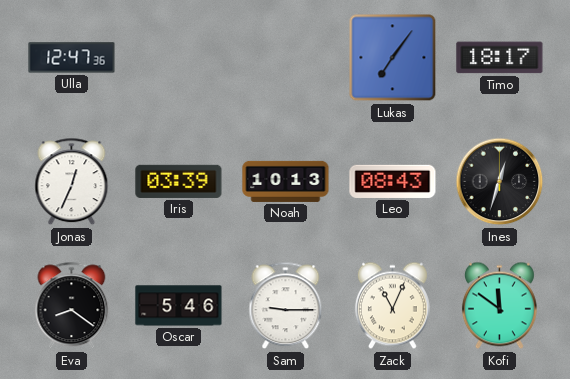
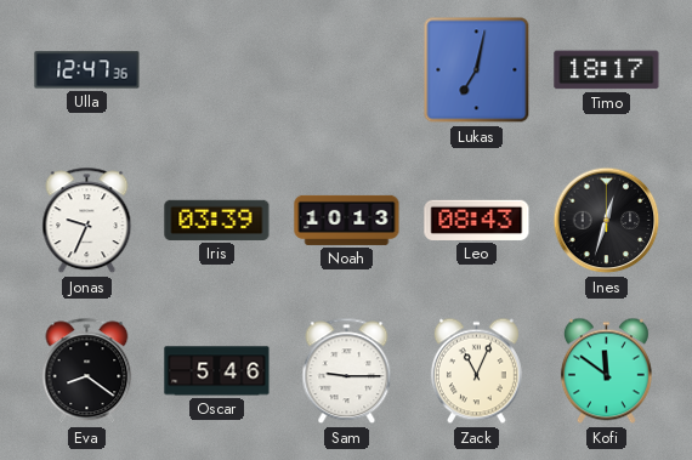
Lukas: 7:06 -> 7:02
Jonas: 12:34 -> 9:34
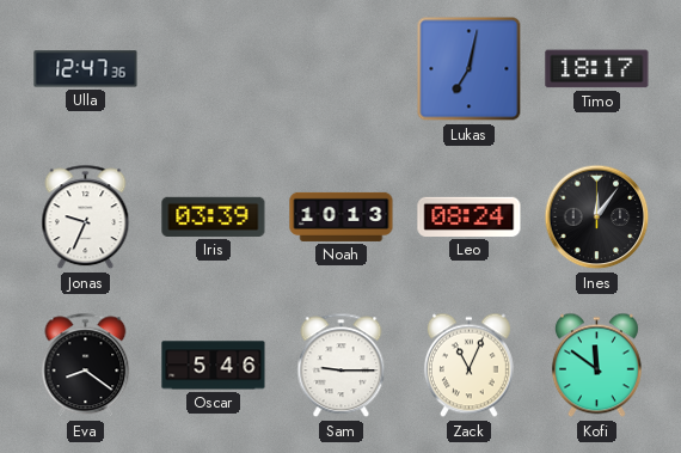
Leo: 08:43 -> 08:24
Ines: 12:33 -> 12:06
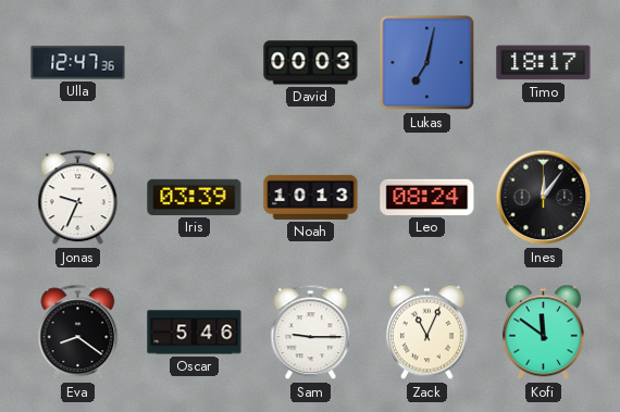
David: none -> 00:03
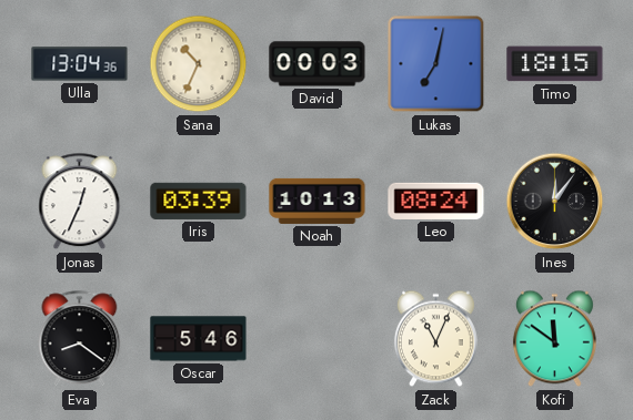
Ulla: 12:47 -> 13:04
Sana: none -> 10:34
Timo: 18:17 -> 18:15
Jonas: 9:34 -> 12:34
Sam: 9:15 -> none
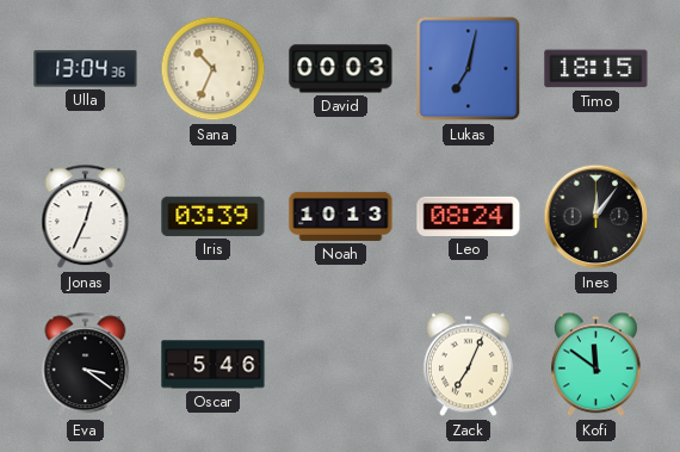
Eva: 8:21 -> 3:21
Zack: 11:04 -> 7:04
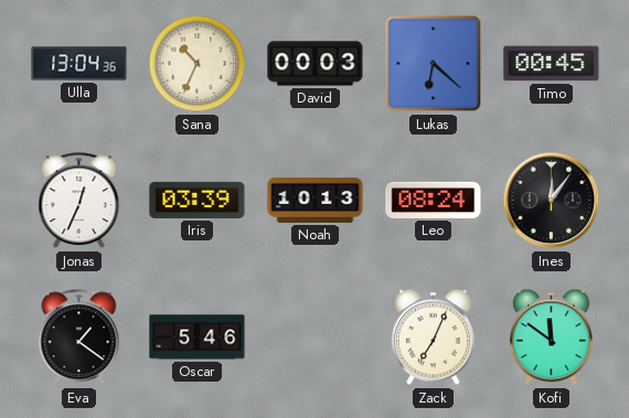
Lukas: 7:02 -> 6:22
Timo: 18:15 -> 00:45
Eva: 3:21 -> 1:21
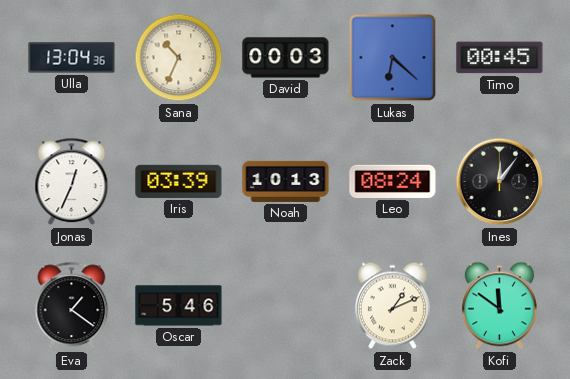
Zack: 7:04 -> 1:11
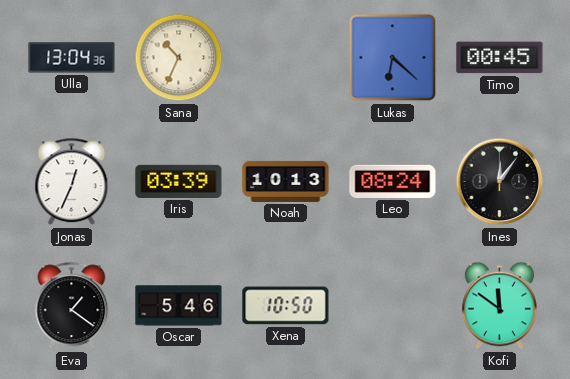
David: 00:03 -> none
Xena: none -> 10:50
Zack: 1:11 -> none
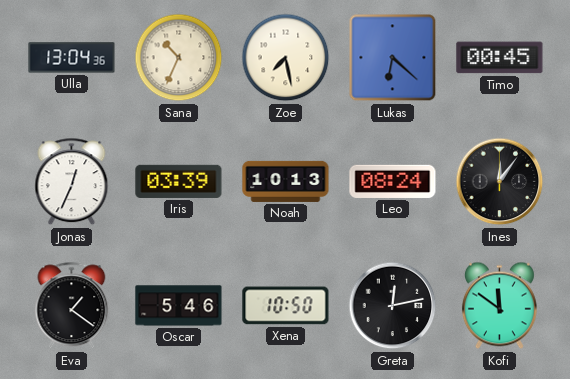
Zoe: none -> 7:28
Greta: none -> 12:13
